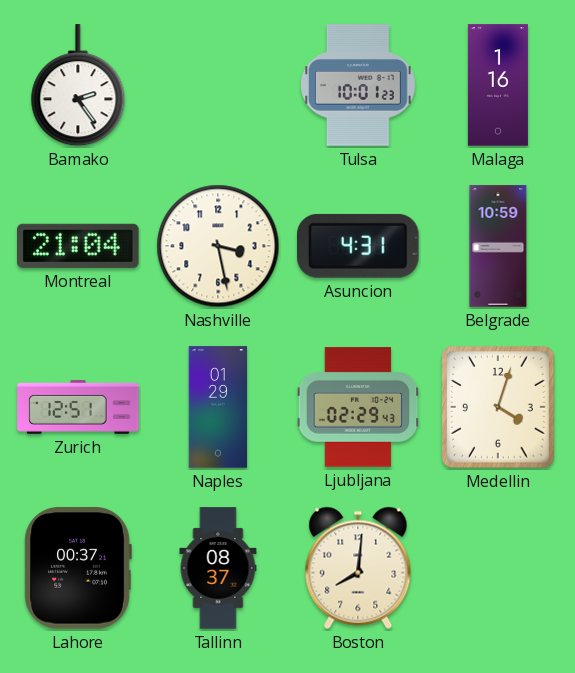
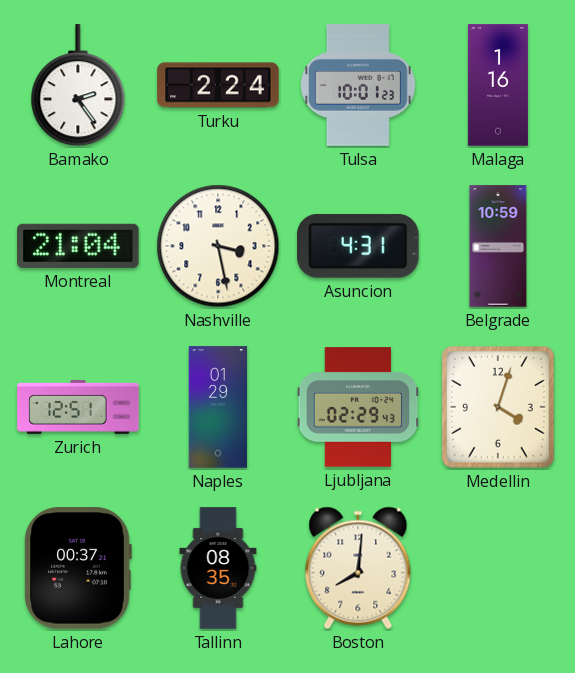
Turku: none -> 2:24
Tallinn: 08:37 -> 08:35
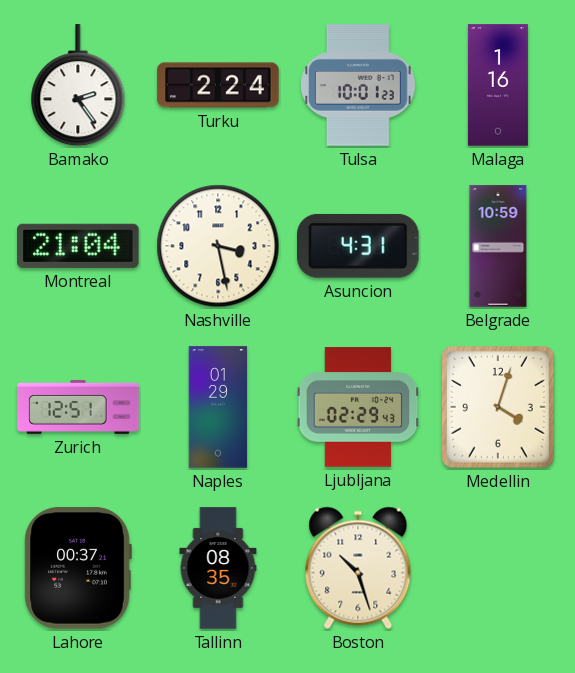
Boston: 8:01 -> 10:27
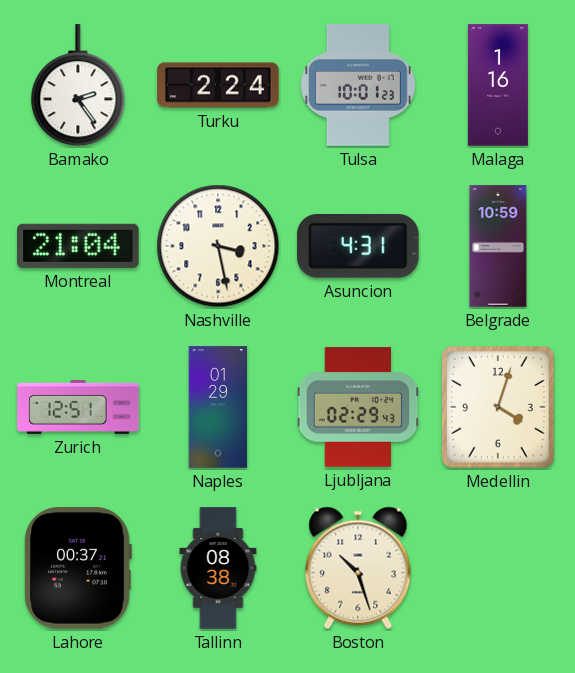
Tallinn: 08:35 -> 08:38
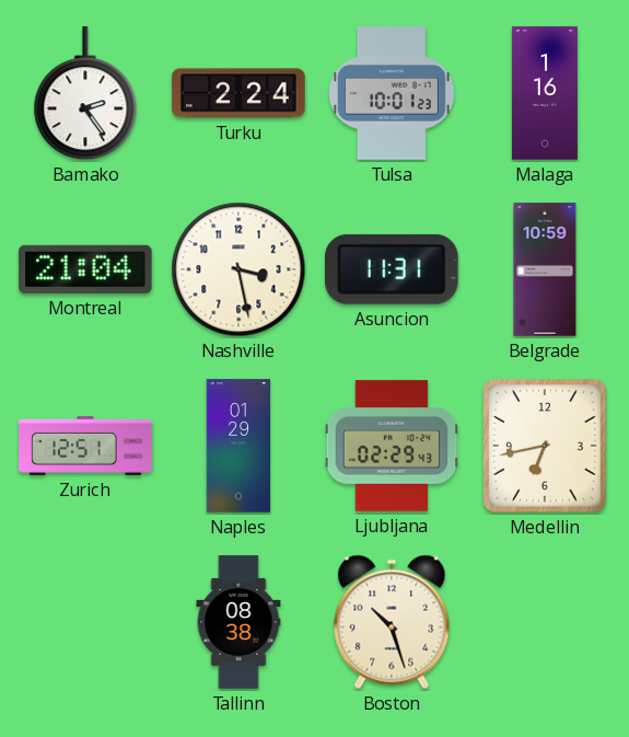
Asuncion: 4:31 -> 11:31
Medellin: 4:03 -> 6:43
Lahore: 00:37 -> none
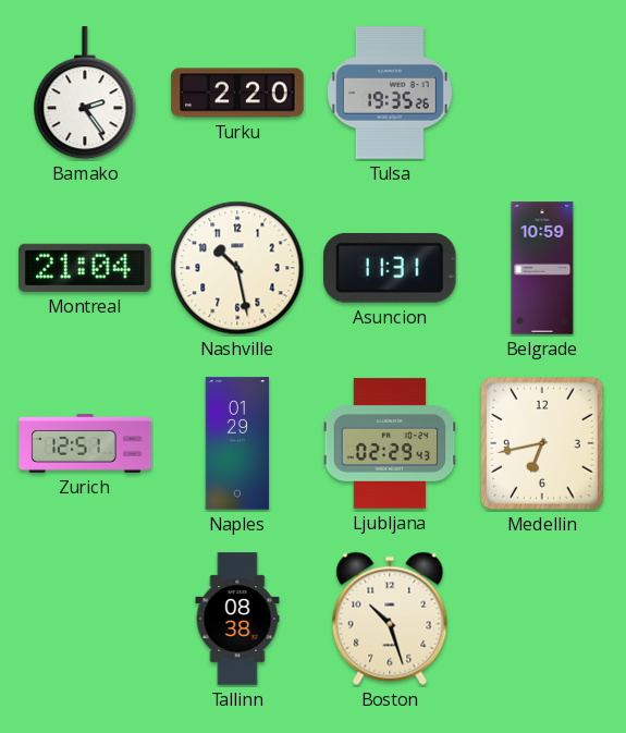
Turku: 2:24 -> 2:20
Tulsa: 10:01 -> 19:35
Malaga: 1:16 -> none
Nashville: 3:28 -> 10:28
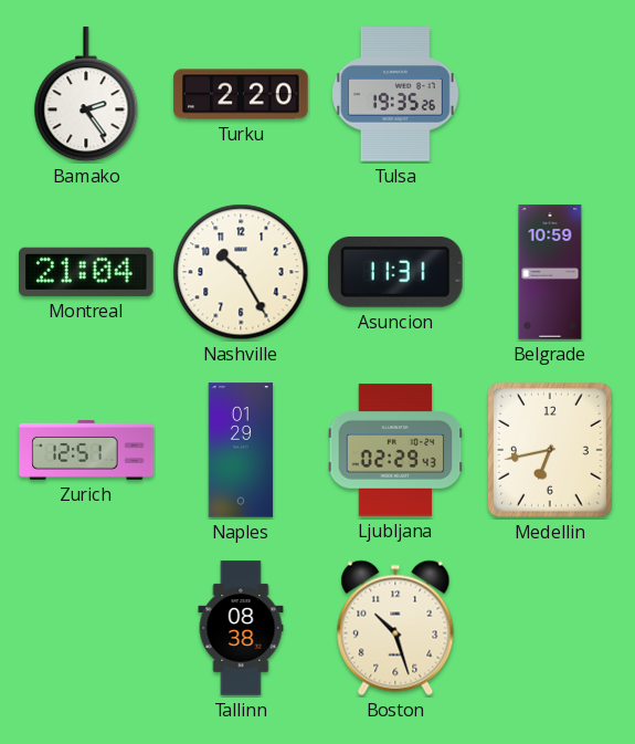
Nashville: 10:28 -> 10:25
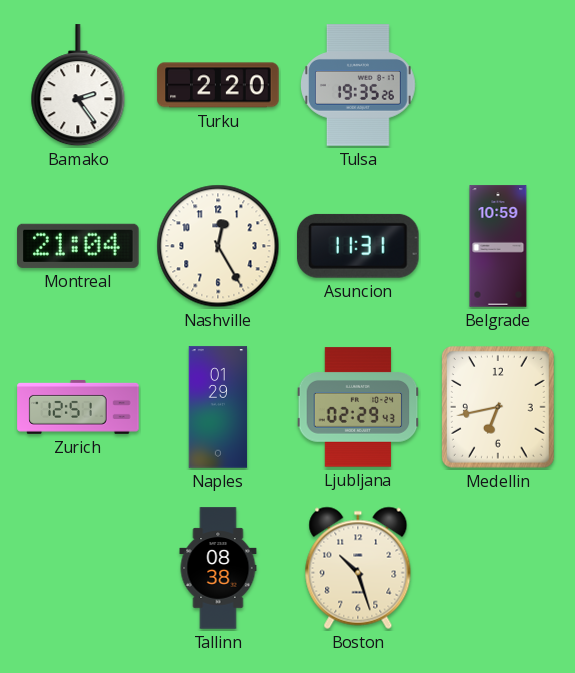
Nashville: 10:25 -> 12:25
